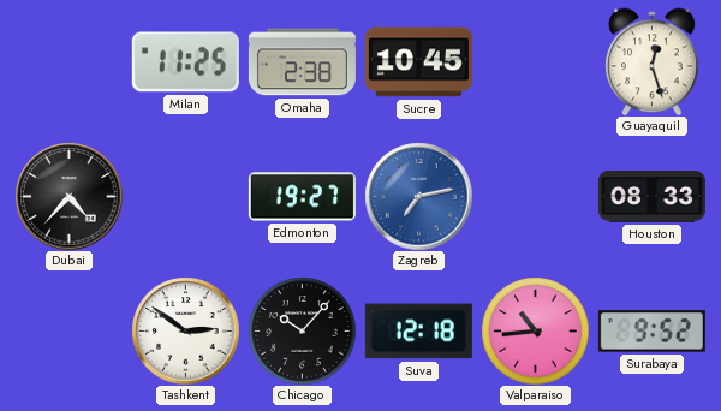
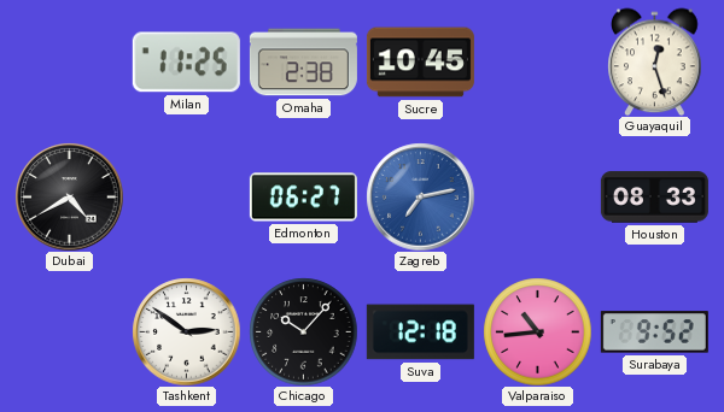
Dubai: 4:37 -> 4:40
Edmonton: 19:27 -> 06:27
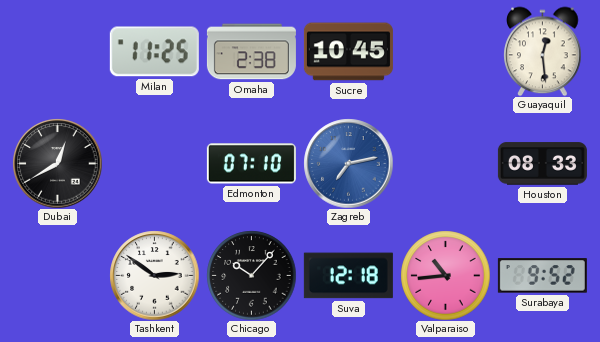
Guayaquil: 12:27 -> 12:29
Dubai: 4:40 -> 12:40
Edmonton: 06:27 -> 07:10
